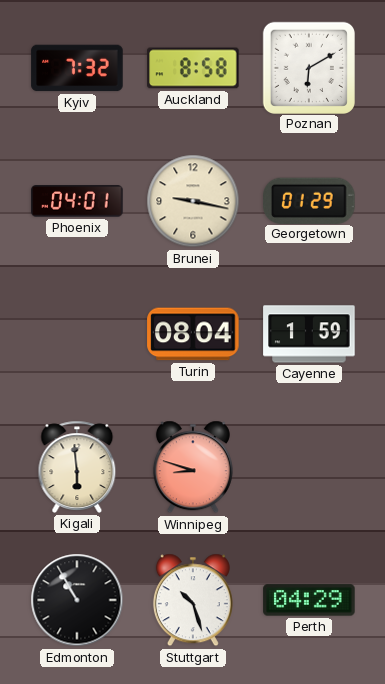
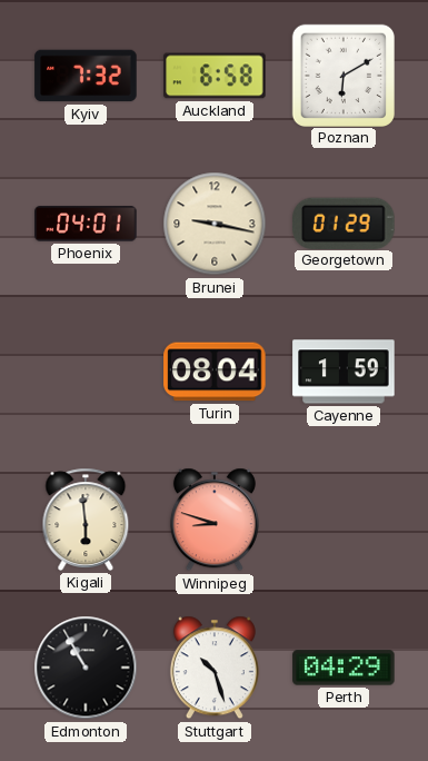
Auckland: 8:58 -> 6:58
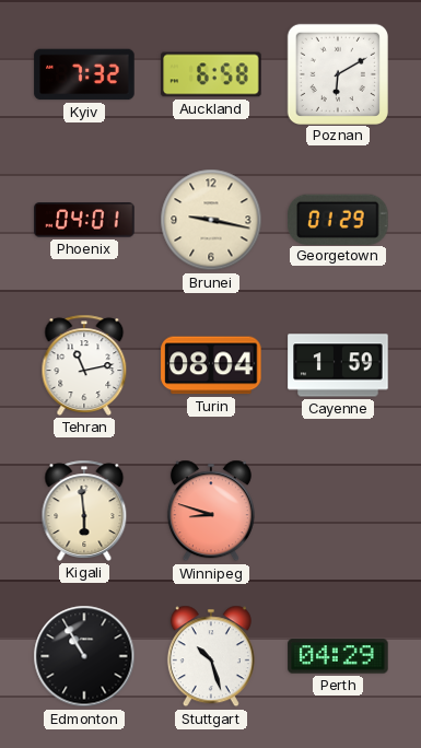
Tehran: none -> 11:13
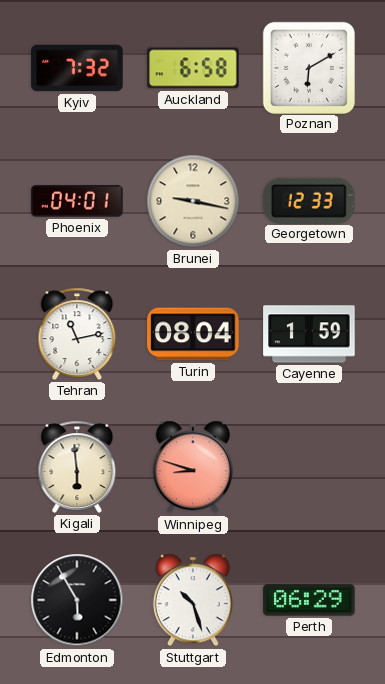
Georgetown: 01:29 -> 12:33
Edmonton: 10:55 -> 5:55
Perth: 04:29 -> 06:29
